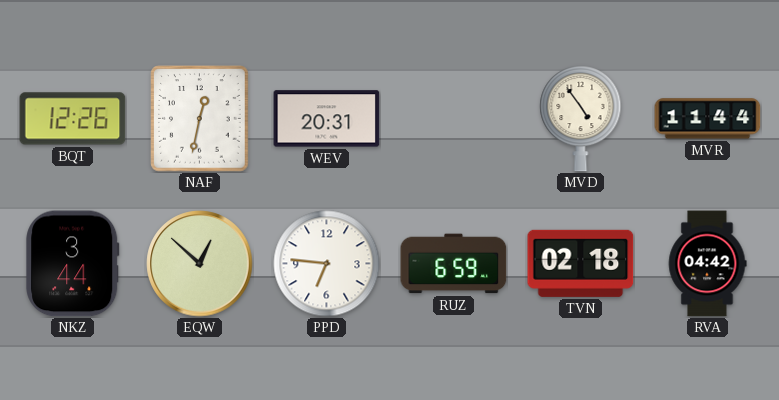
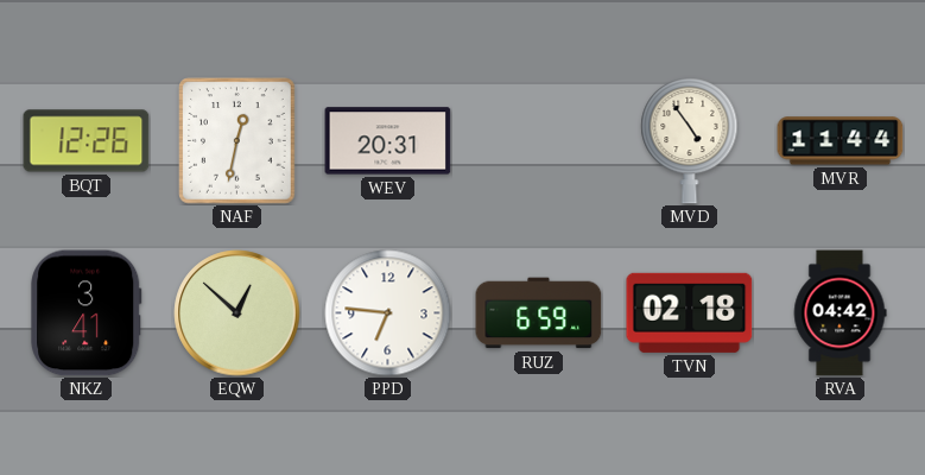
NKZ: 3:44 -> 3:41
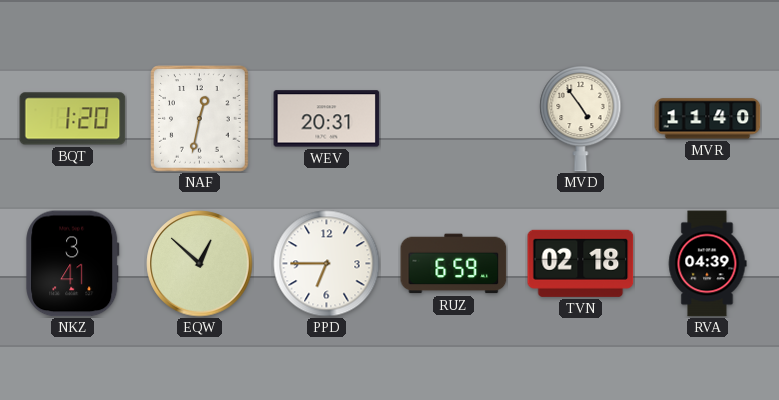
BQT: 12:26 -> 1:20
MVR: 11:44 -> 11:40
PPD: 6:46 -> 6:45
RVA: 04:42 -> 04:39
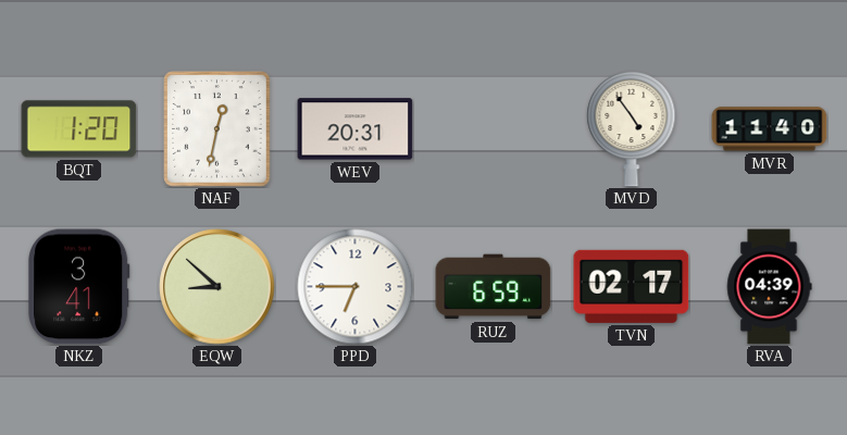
EQW: 12:52 -> 8:52
TVN: 02:18 -> 02:17
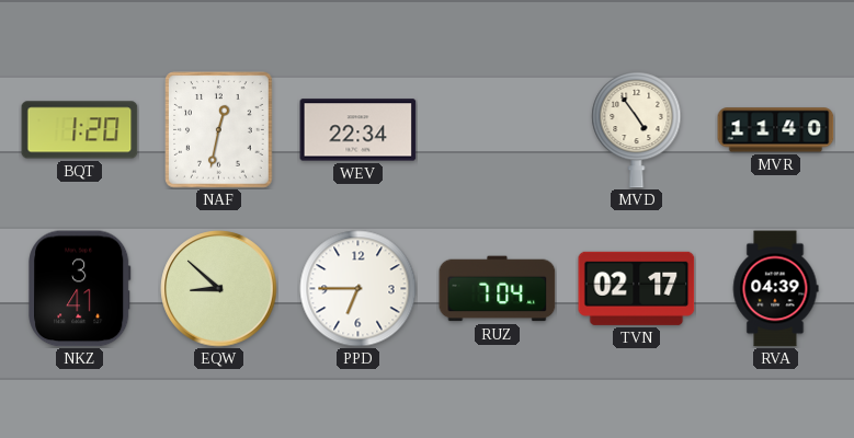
WEV: 20:31 -> 22:34
RUZ: 6:59 -> 7:04
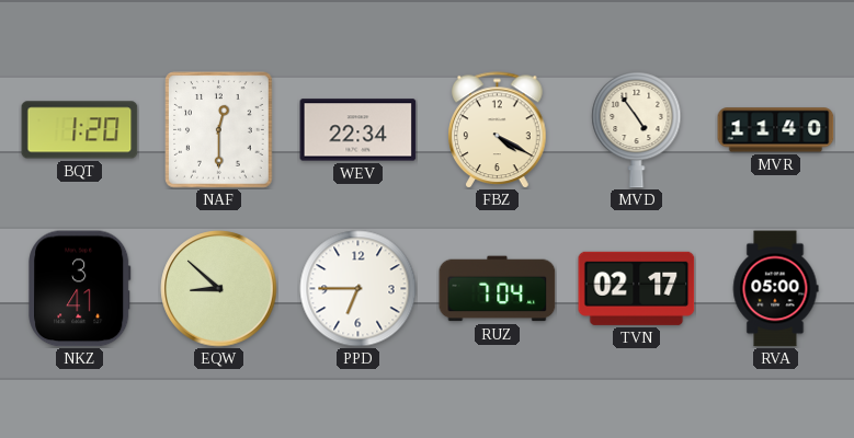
NAF: 12:32 -> 12:30
FBZ: none -> 4:20
RVA: 04:39 -> 05:00
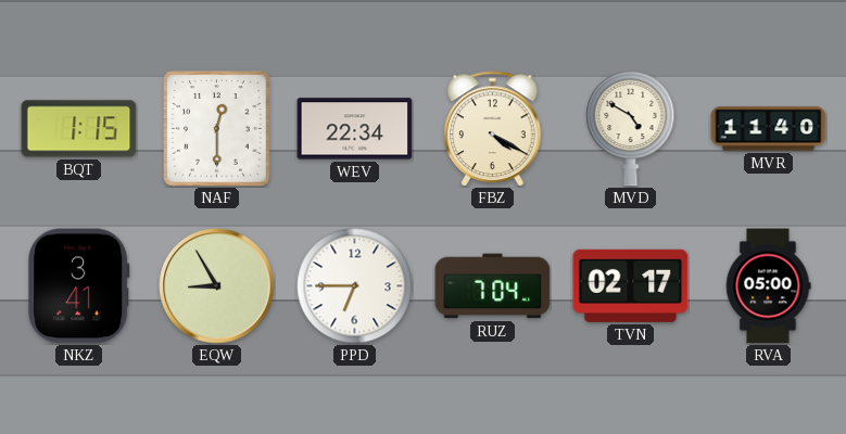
BQT: 1:20 -> 1:15
MVD: 4:54 -> 4:50
EQW: 8:52 -> 8:55
